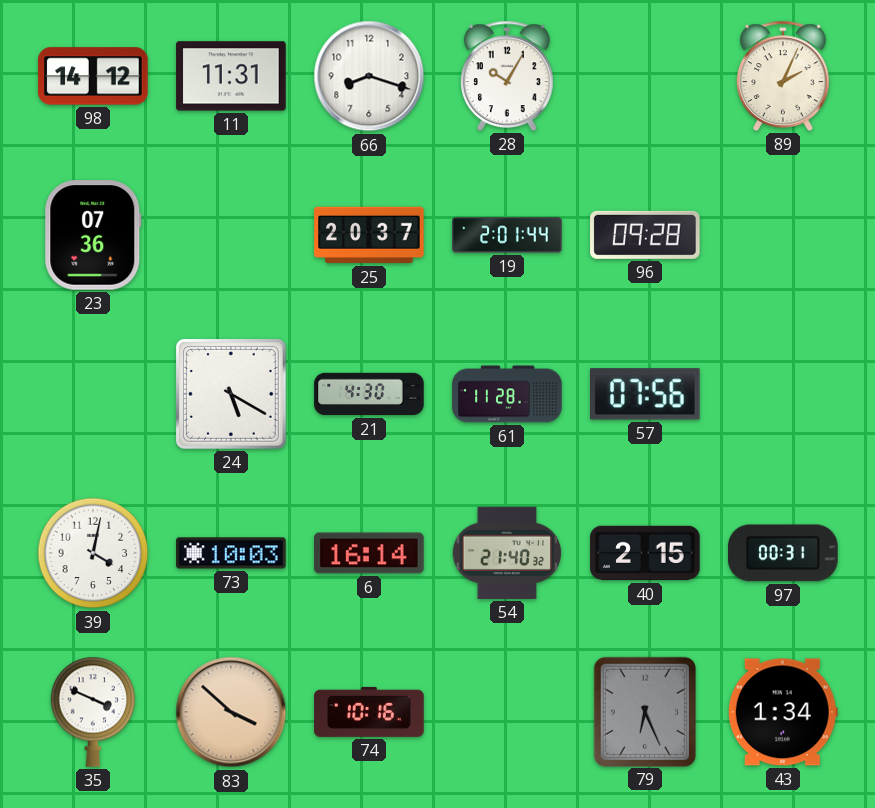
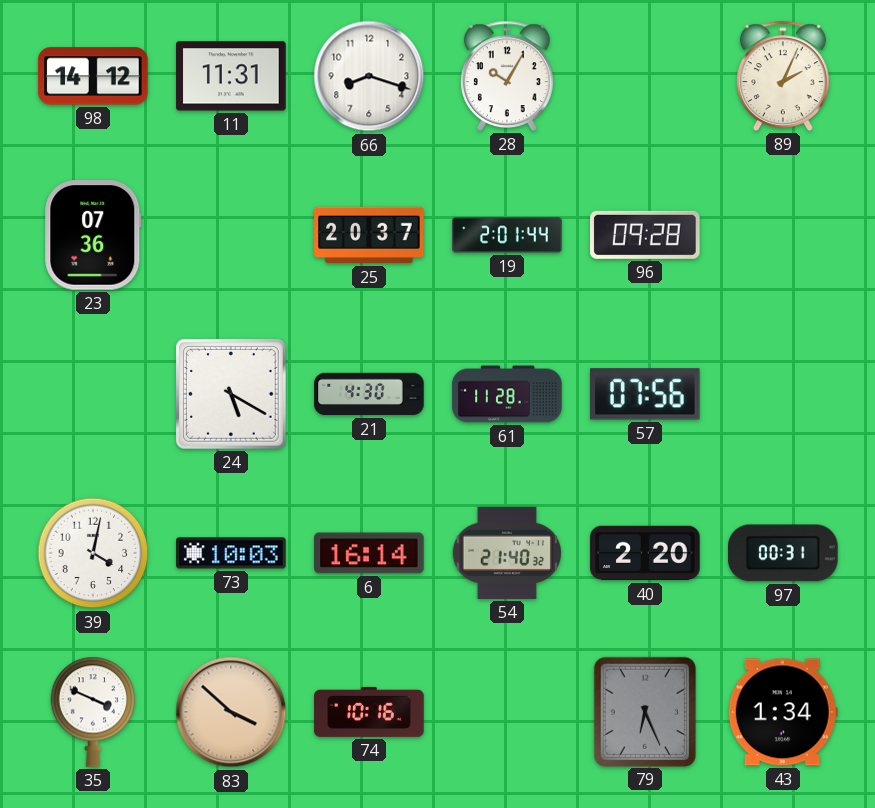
40: 2:15 -> 2:20
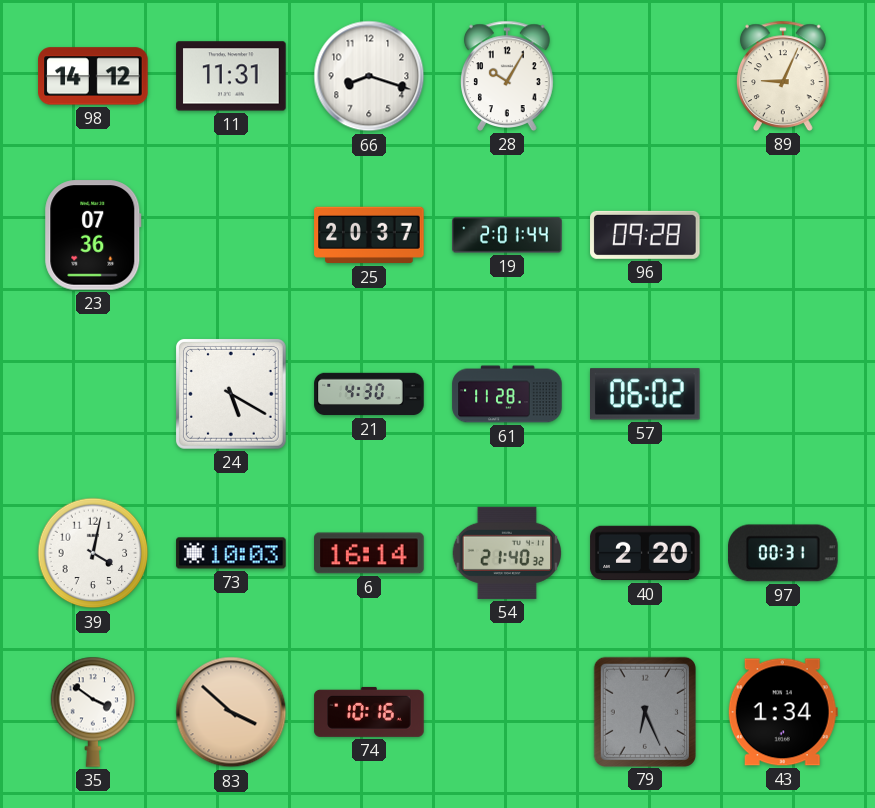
89: 2:04 -> 9:04
57: 07:56 -> 06:02
35: 3:49 -> 3:51
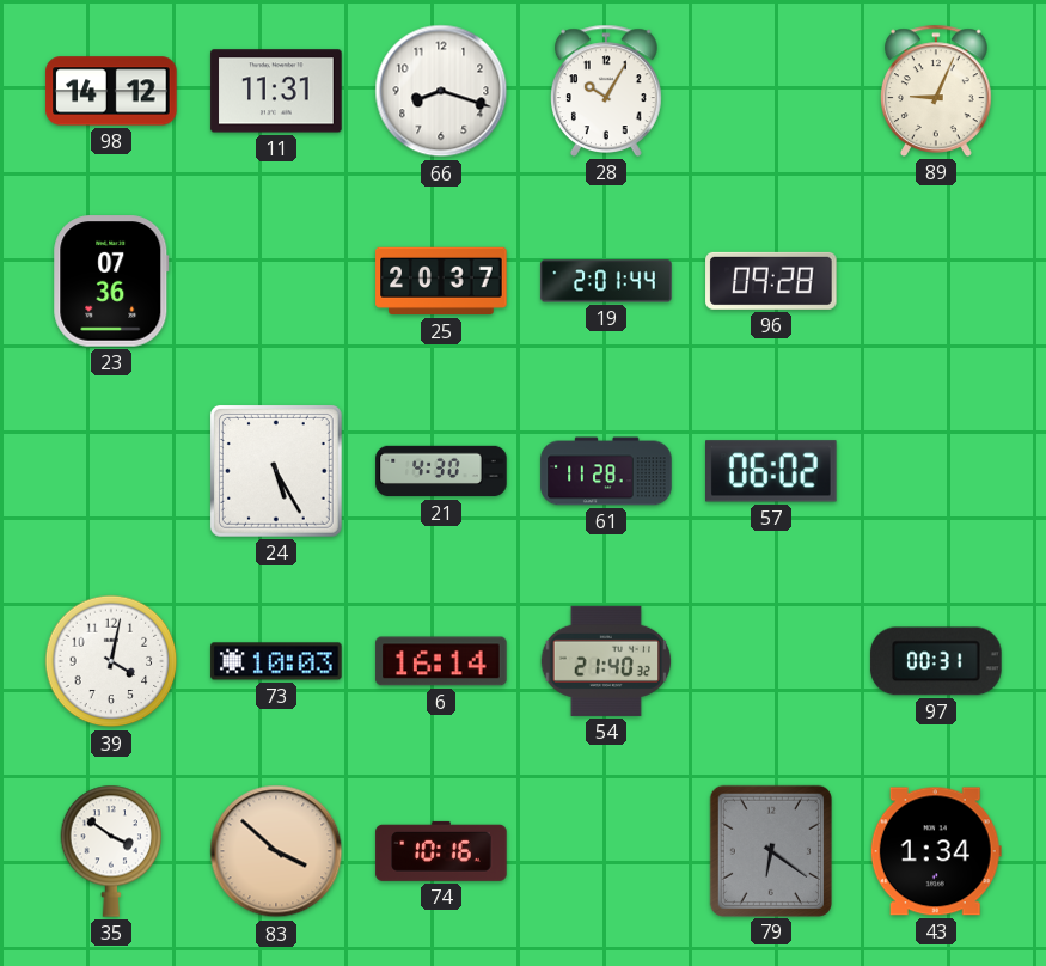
24: 5:20 -> 5:25
40: 2:20 -> none
79: 6:26 -> 6:21
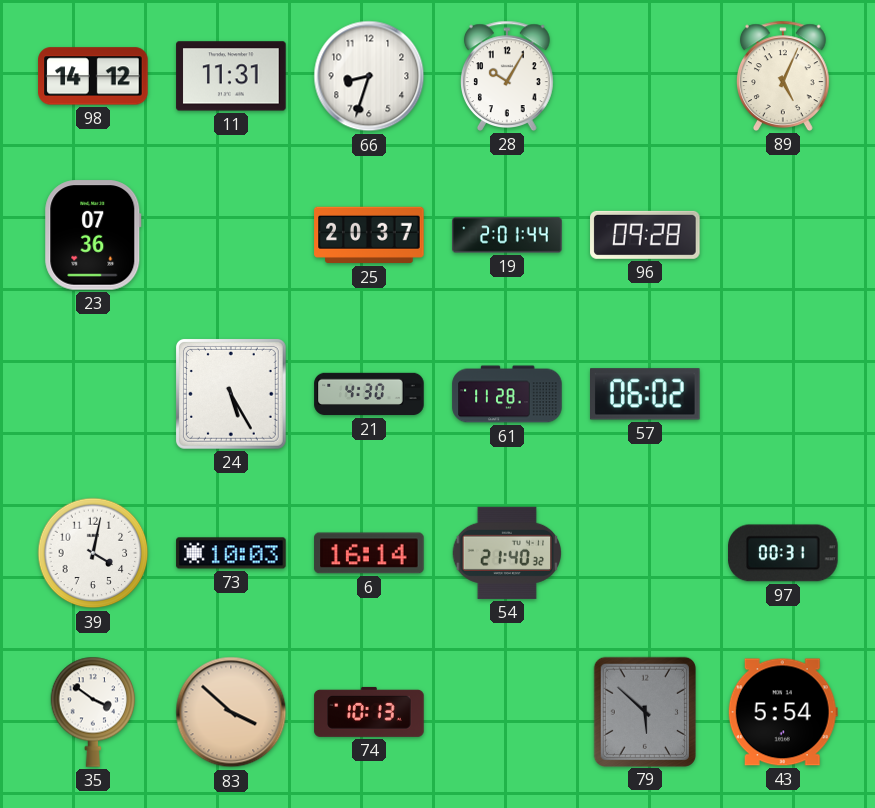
66: 8:18 -> 8:33
89: 9:04 -> 5:04
74: 10:16 -> 10:13
79: 6:21 -> 5:52
43: 1:34 -> 5:54
